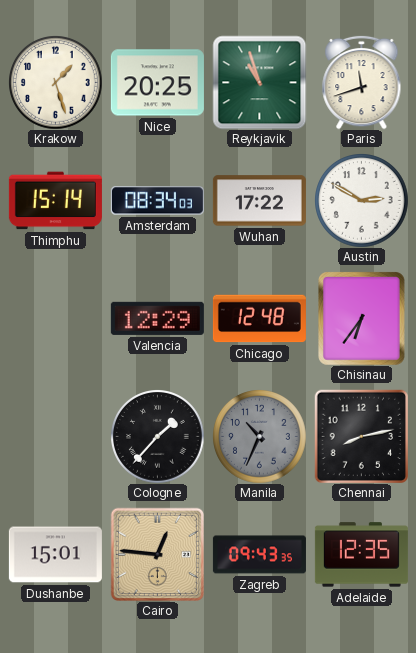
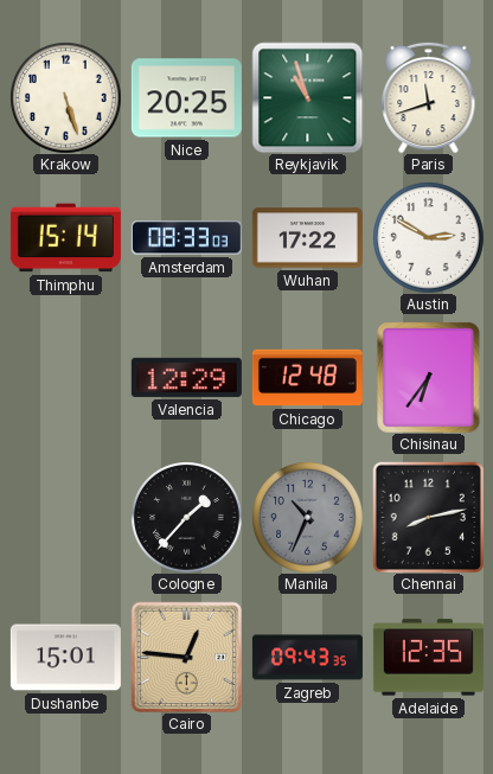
Krakow: 1:27 -> 5:27
Amsterdam: 08:34 -> 08:33
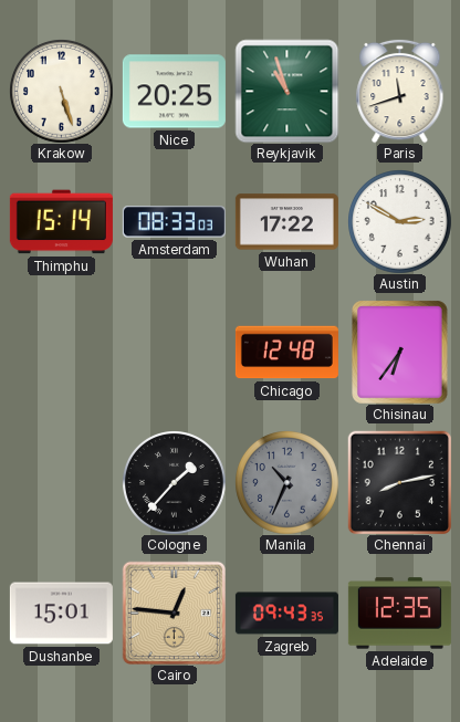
Valencia: 12:29 -> none
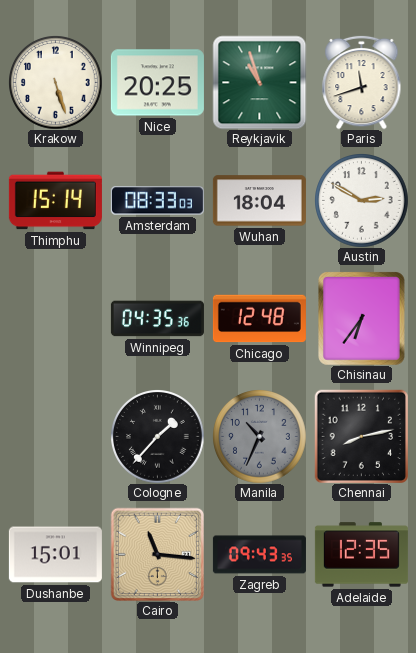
Wuhan: 17:22 -> 18:04
Winnipeg: none -> 04:35
Cairo: 12:46 -> 11:16
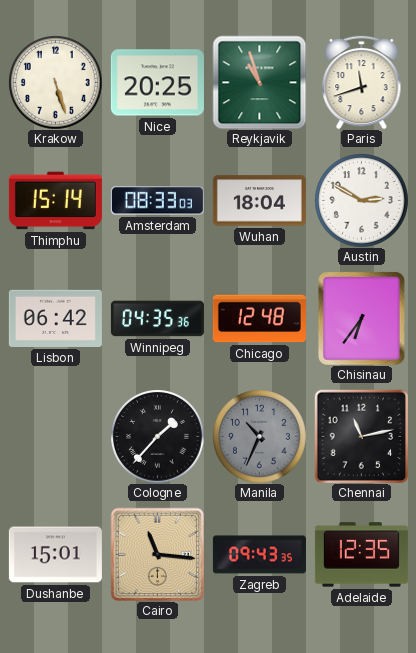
Lisbon: none -> 06:42
Chennai: 8:13 -> 11:13
